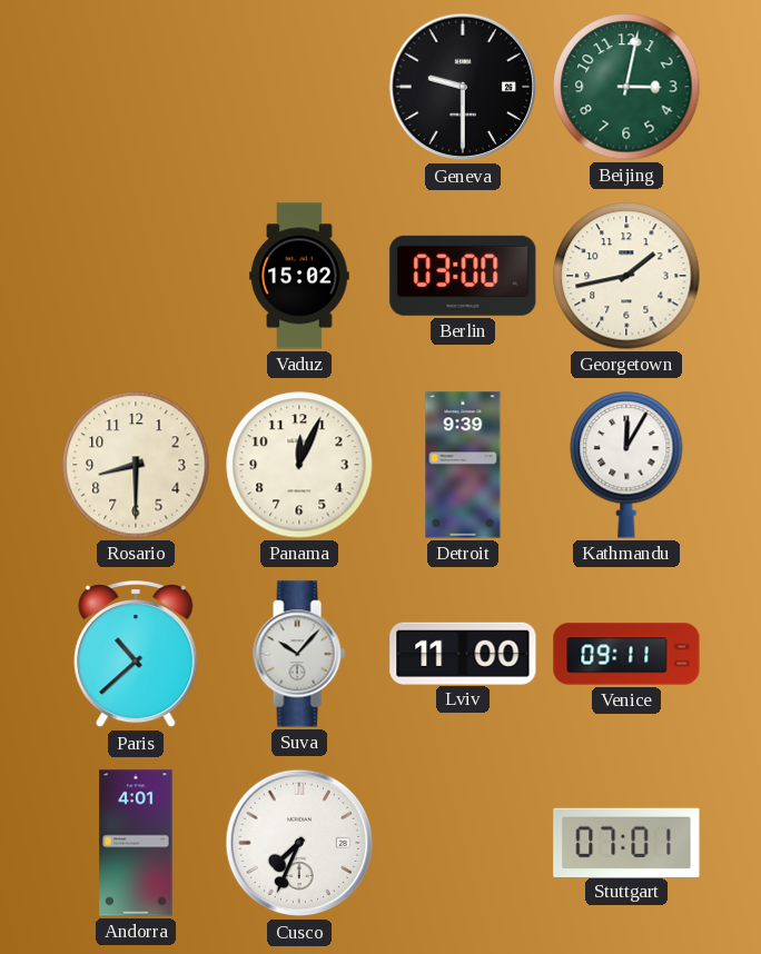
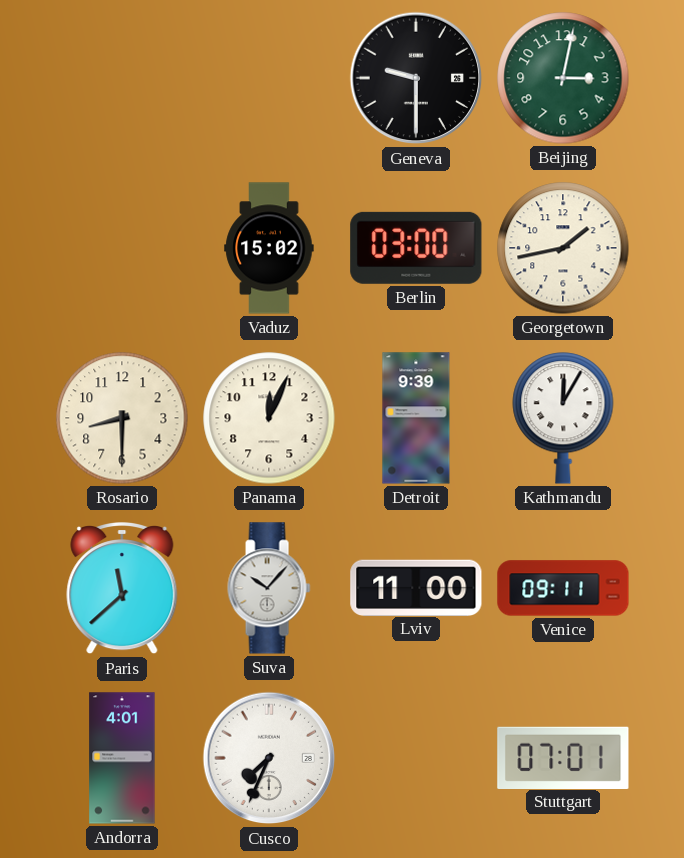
Paris: 10:38 -> 11:38
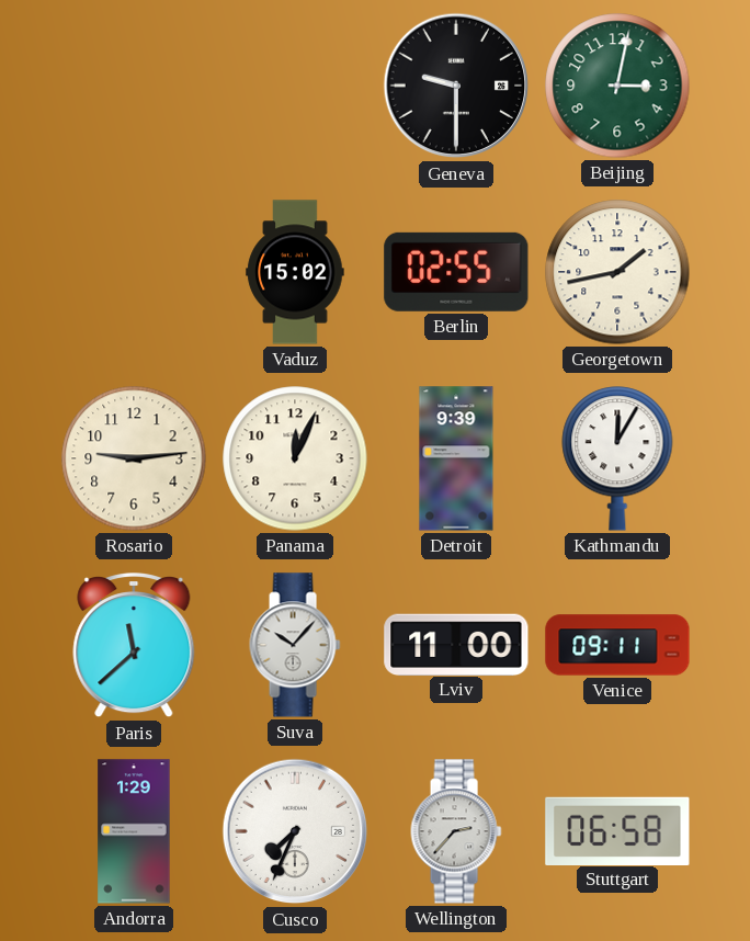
Berlin: 03:00 -> 02:55
Rosario: 8:30 -> 9:14
Andorra: 4:01 -> 1:29
Wellington: none -> 2:37
Stuttgart: 07:01 -> 06:58
